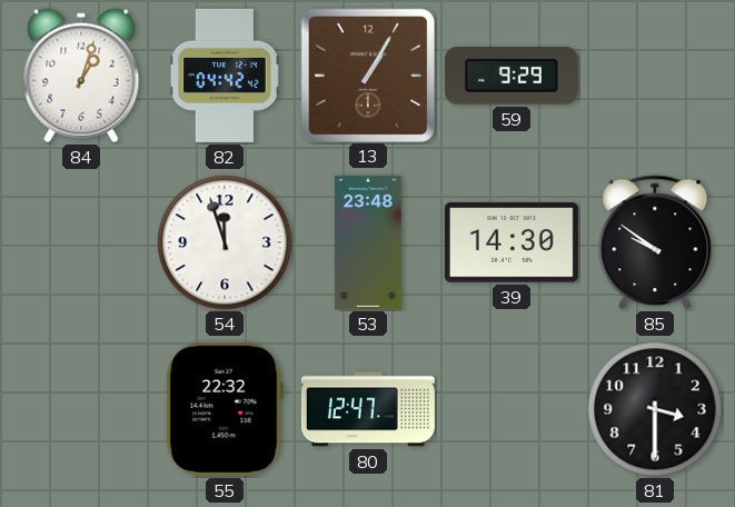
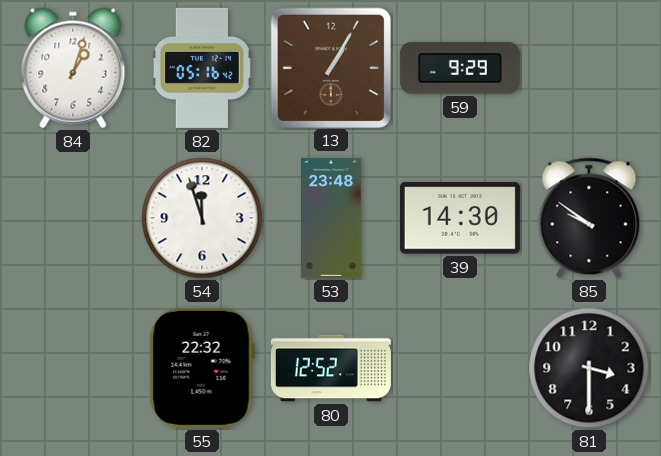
82: 04:42 -> 05:16
80: 12:47 -> 12:52
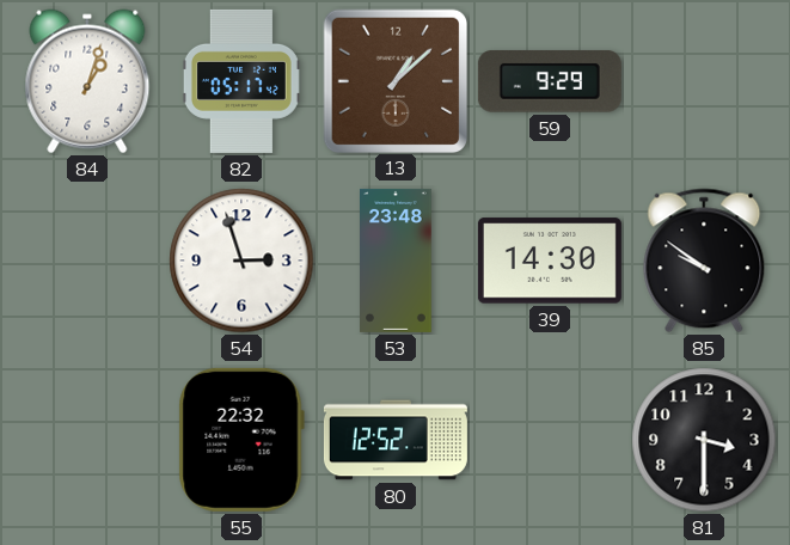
82: 05:16 -> 05:17
13: 1:05 -> 1:08
54: 11:57 -> 2:57
